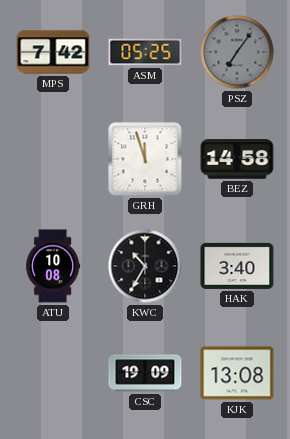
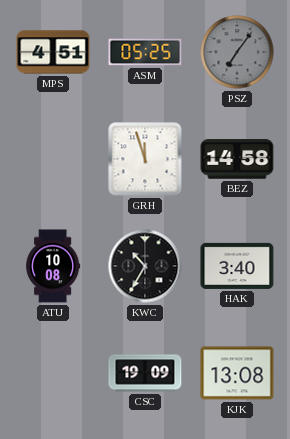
MPS: 7:42 -> 4:51
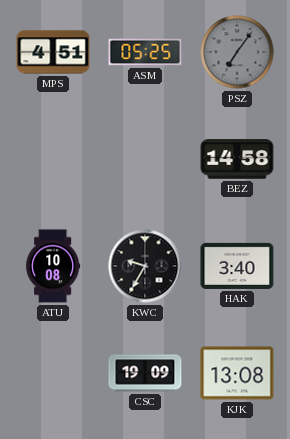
GRH: 11:57 -> none
KWC: 10:35 -> 9:35
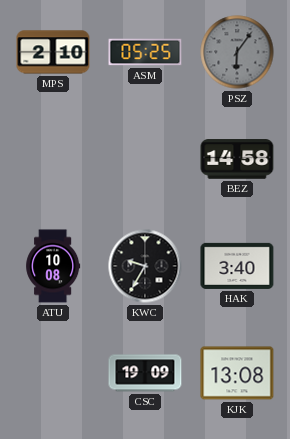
MPS: 4:51 -> 2:10
PSZ: 7:06 -> 6:06
